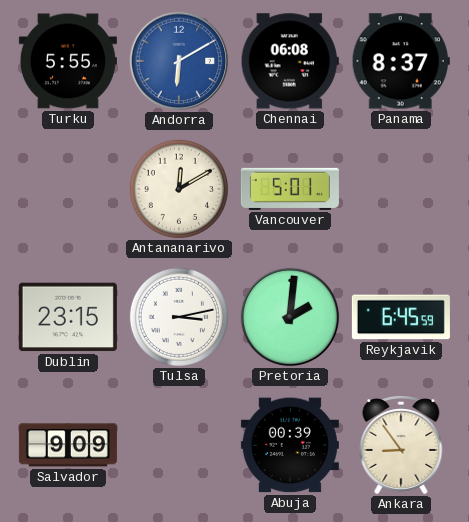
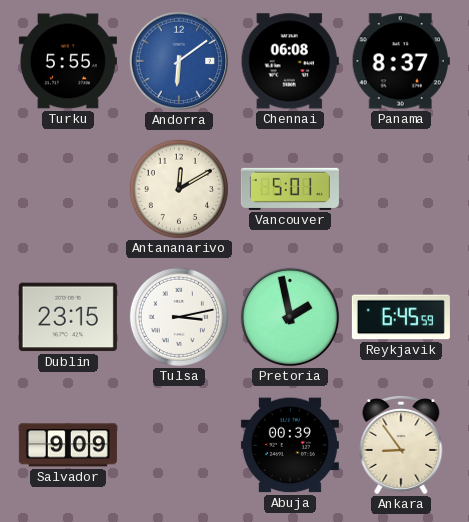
Andorra: 6:10 -> 6:09
Pretoria: 2:01 -> 1:58
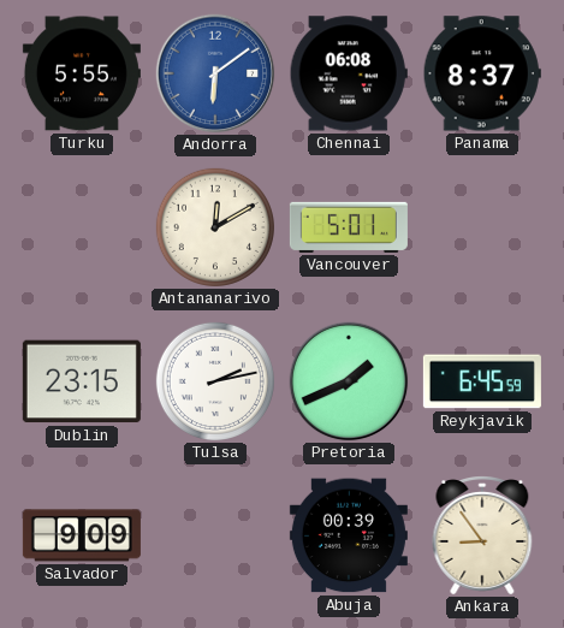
Tulsa: 3:13 -> 2:13
Pretoria: 1:58 -> 1:41
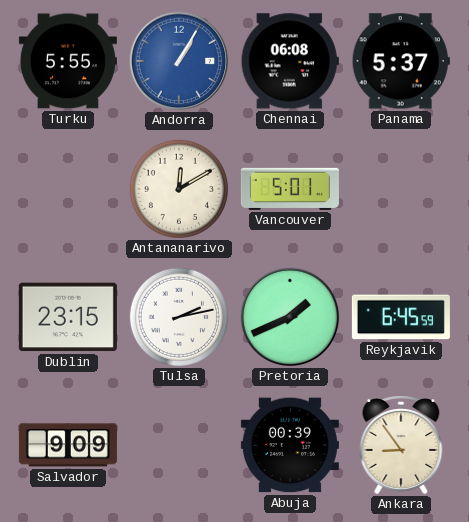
Andorra: 6:09 -> 1:05
Panama: 8:37 -> 5:37
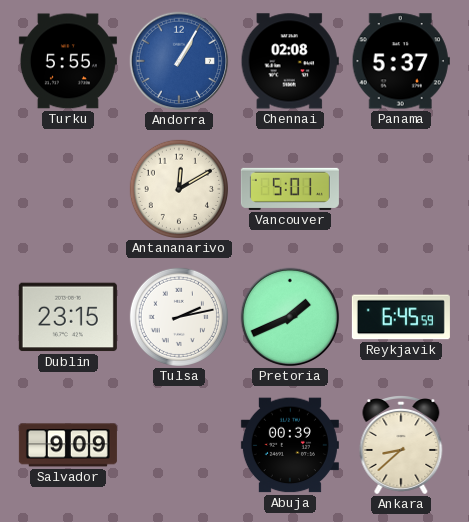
Chennai: 06:08 -> 02:08
Ankara: 8:54 -> 8:38
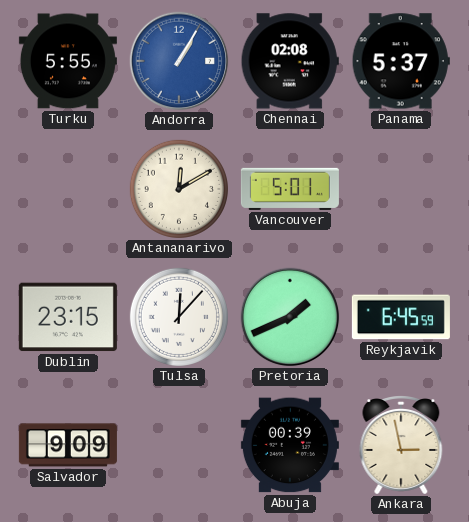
Tulsa: 2:13 -> 12:07
Ankara: 8:38 -> 2:58
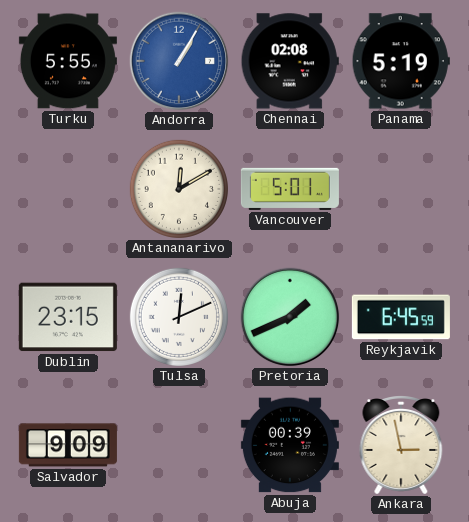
Panama: 5:37 -> 5:19
Tulsa: 12:07 -> 12:11
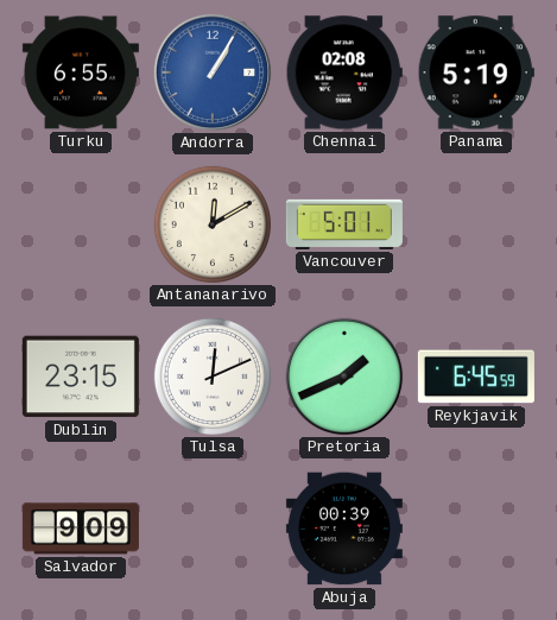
Turku: 5:55 -> 6:55
Ankara: 2:58 -> none
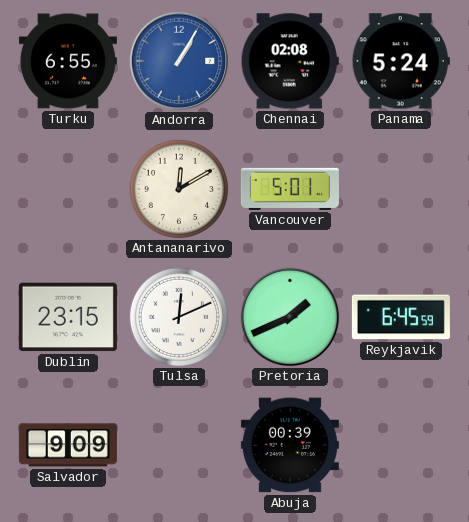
Panama: 5:19 -> 5:24
